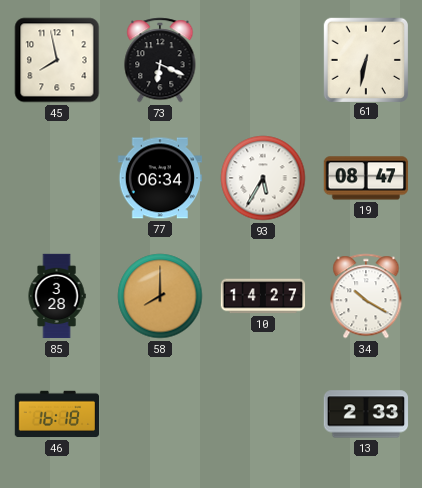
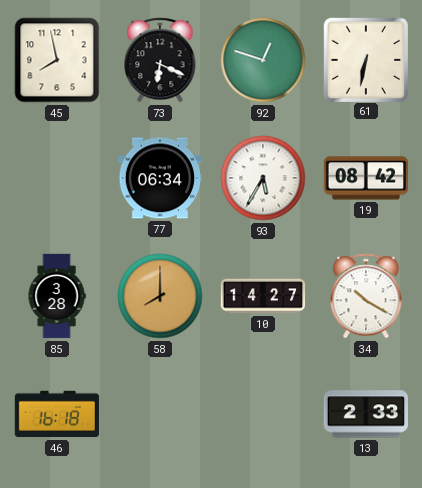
92: none -> 12:48
19: 08:47 -> 08:42
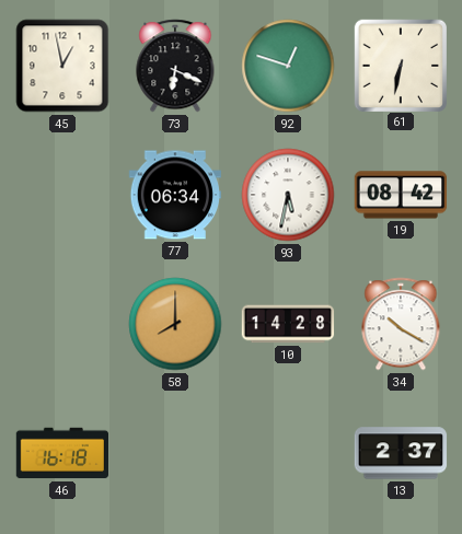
45: 7:58 -> 12:58
93: 5:35 -> 5:32
85: 3:28 -> none
10: 14:27 -> 14:28
13: 2:33 -> 2:37
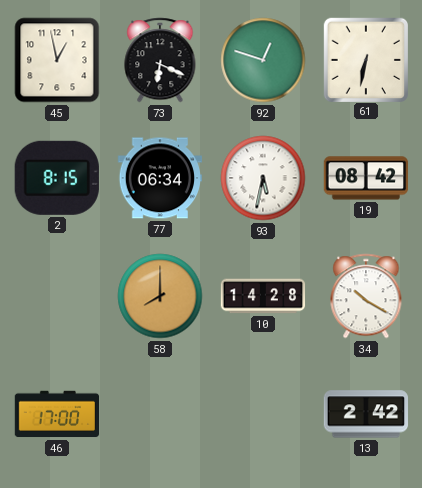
2: none -> 8:15
46: 16:18 -> 17:00
13: 2:37 -> 2:42
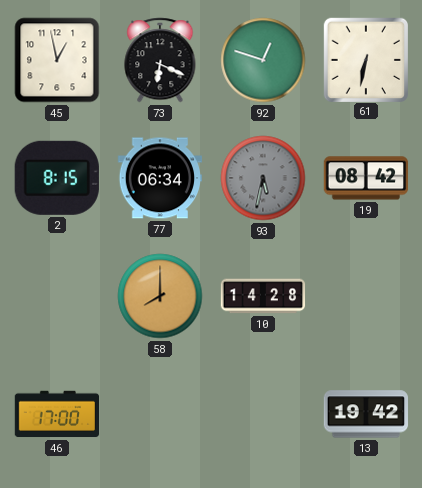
93 dial: white -> grey
34: 10:20 -> none
13: 2:42 -> 19:42
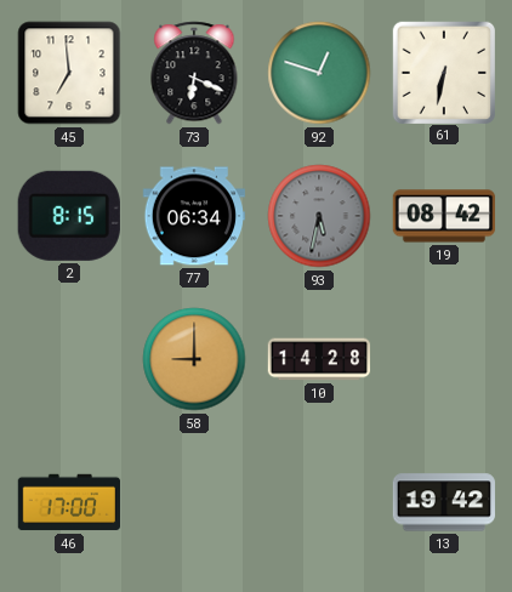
45: 12:58 -> 6:59
58: 8:00 -> 9:00
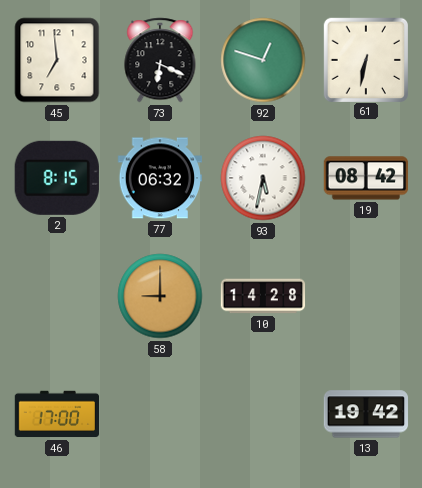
77: 06:34 -> 06:32
93 dial: grey -> white
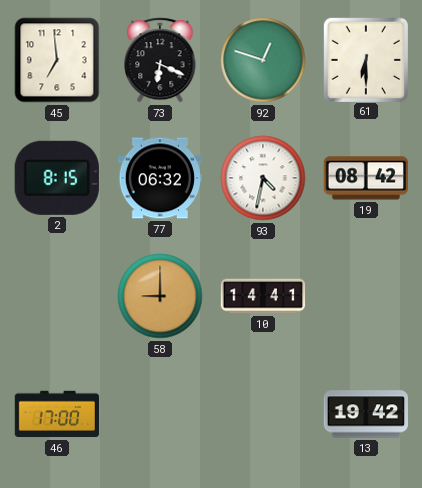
61: 6:32 -> 6:30
93: 5:32 -> 4:32
10: 14:28 -> 14:41
